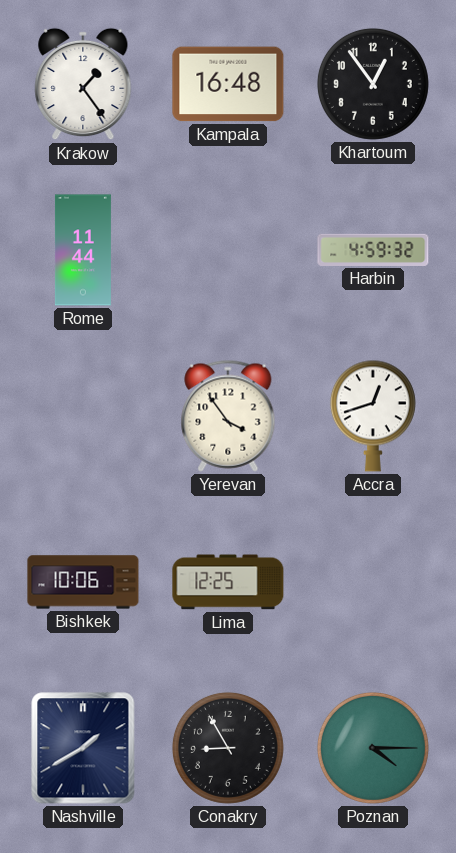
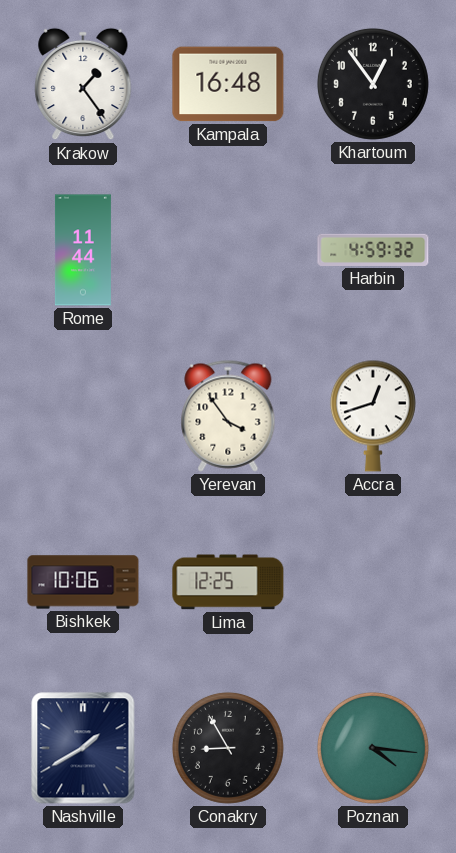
Poznan: 4:15 -> 4:16
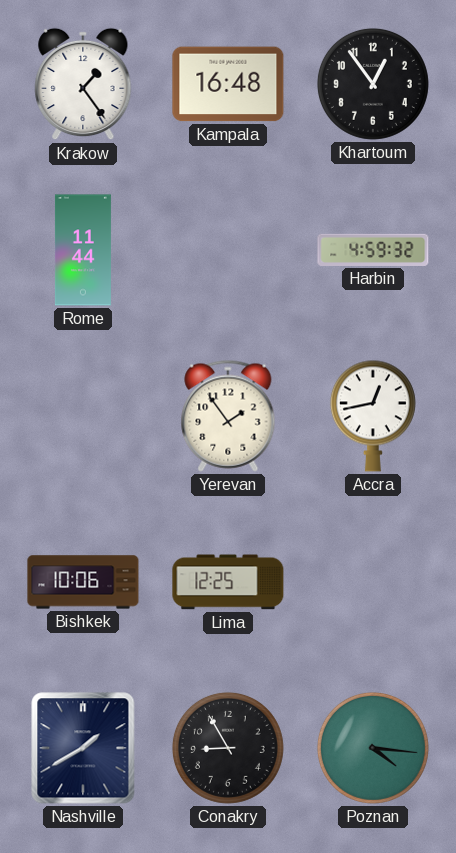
Yerevan: 3:54 -> 1:54
Accra: 12:42 -> 12:43
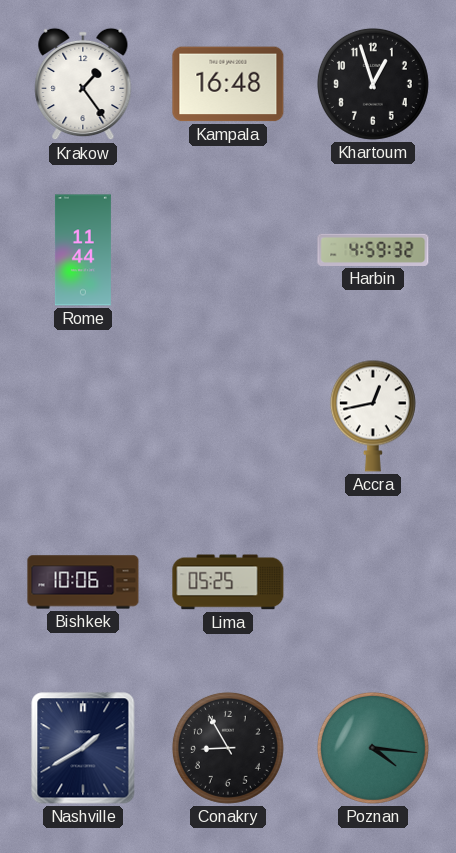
Khartoum: 12:54 -> 12:57
Yerevan: 1:54 -> none
Lima: 12:25 -> 05:25
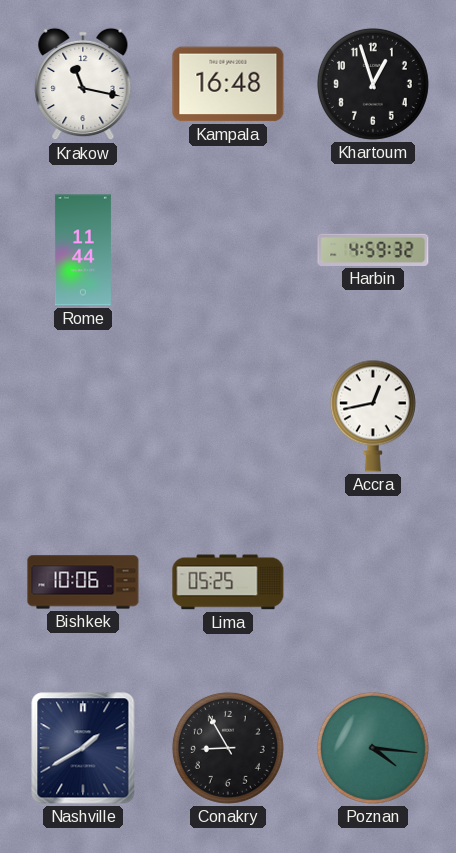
Krakow: 1:24 -> 11:17
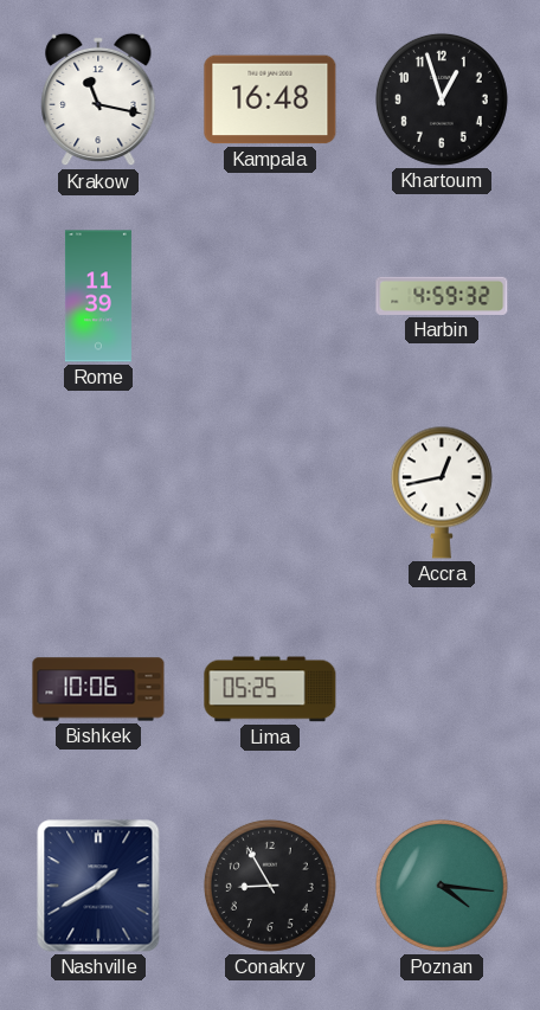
Rome: 11:44 -> 11:39
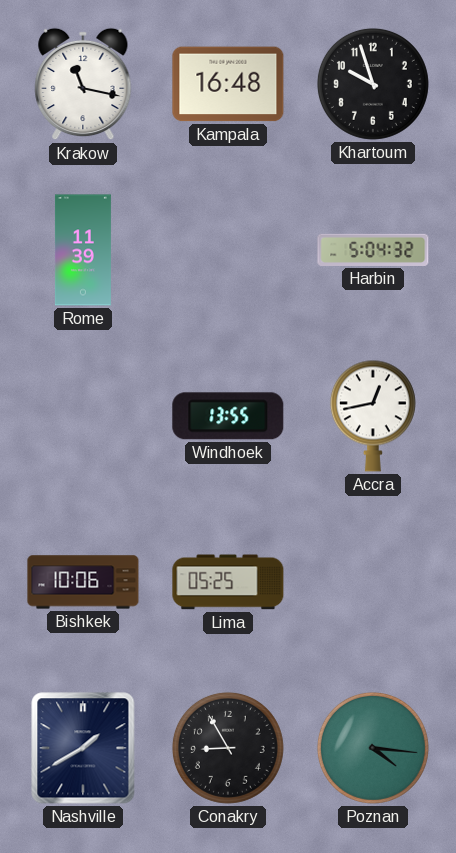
Khartoum: 12:57 -> 9:57
Harbin: 4:59 -> 5:04
Windhoek: none -> 13:55
